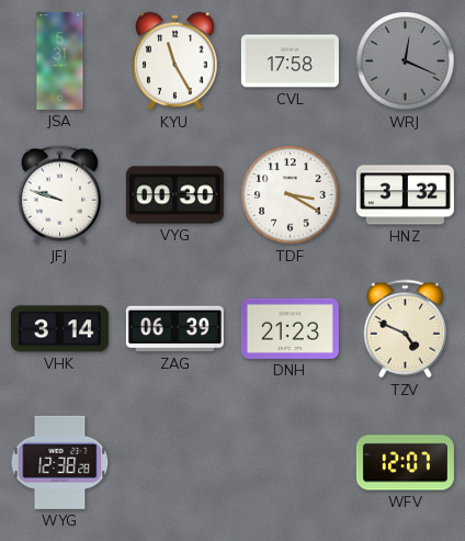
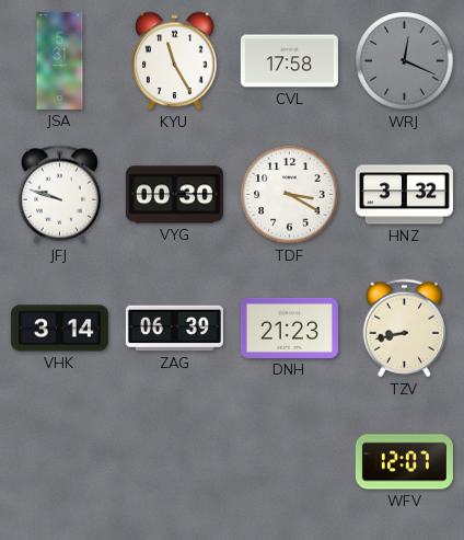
TZV: 4:49 -> 8:43
WYG: 12:38 -> none
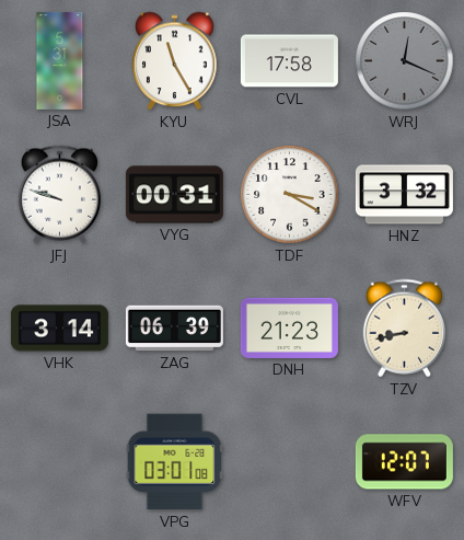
VYG: 00:30 -> 00:31
VPG: none -> 03:01
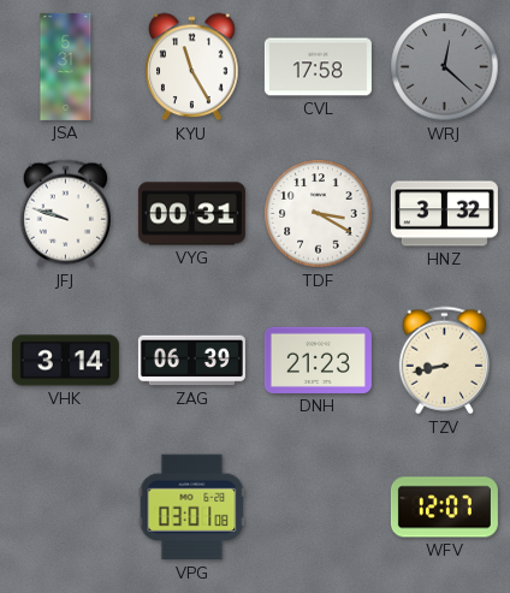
WRJ: 12:19 -> 12:22
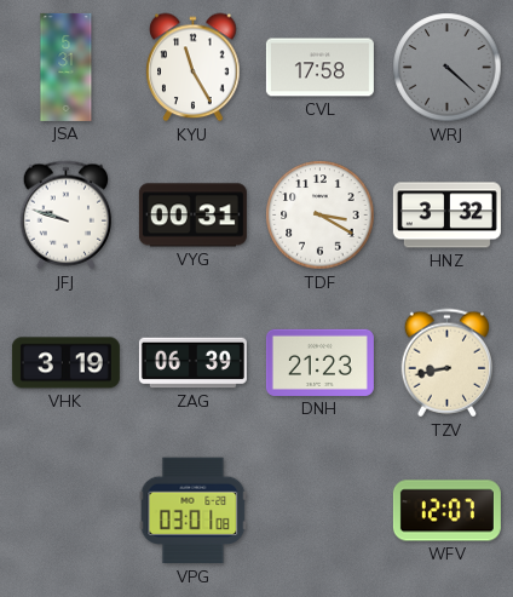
WRJ: 12:22 -> 4:22
VHK: 3:14 -> 3:19
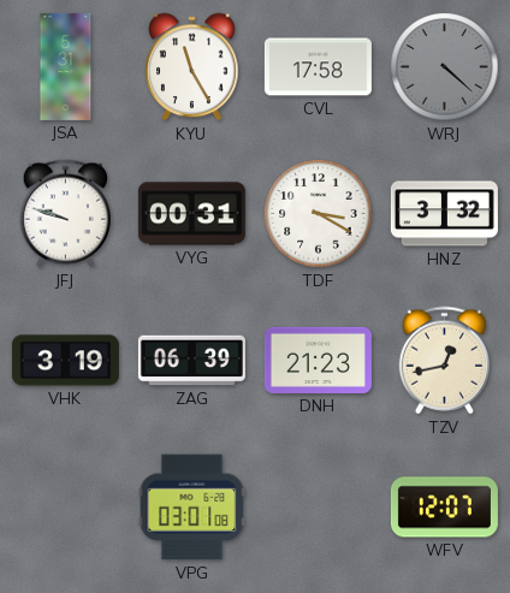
TZV: 8:43 -> 12:43
